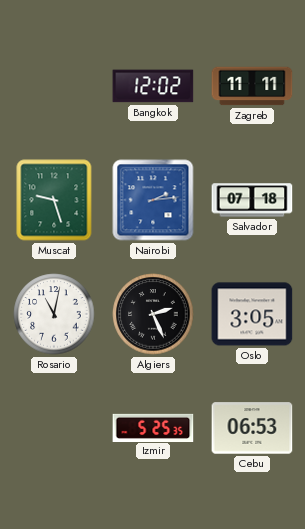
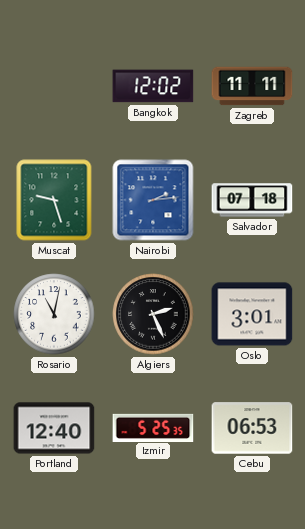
Oslo: 3:05 -> 3:01
Portland: none -> 12:40
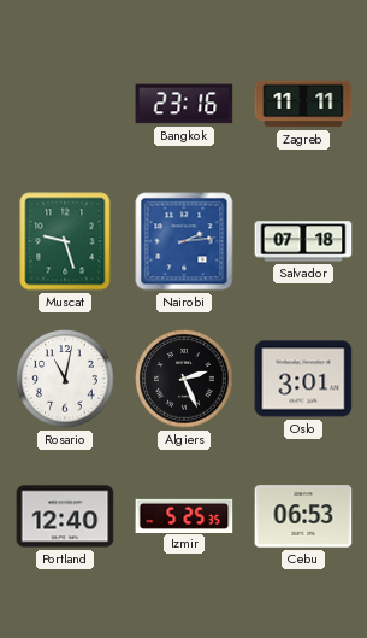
Bangkok: 12:02 -> 23:16
